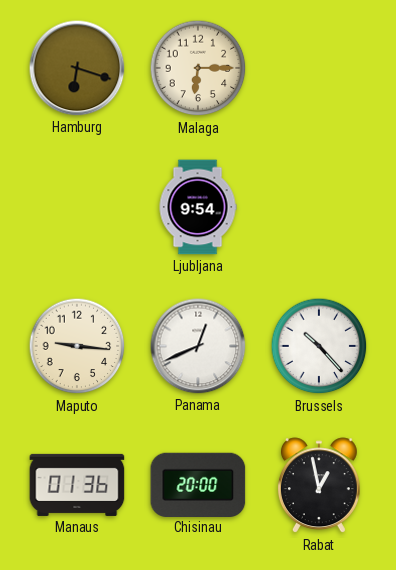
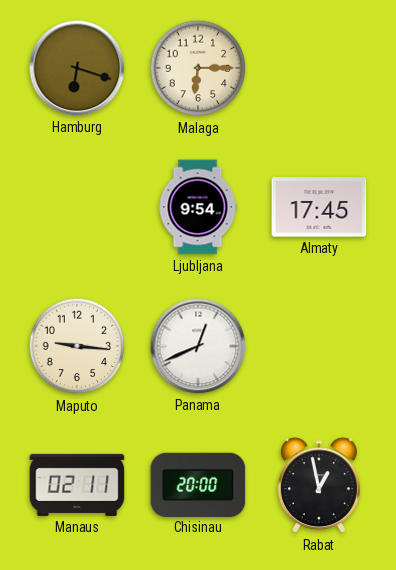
Almaty: none -> 17:45
Brussels: 10:23 -> none
Manaus: 01:36 -> 02:11
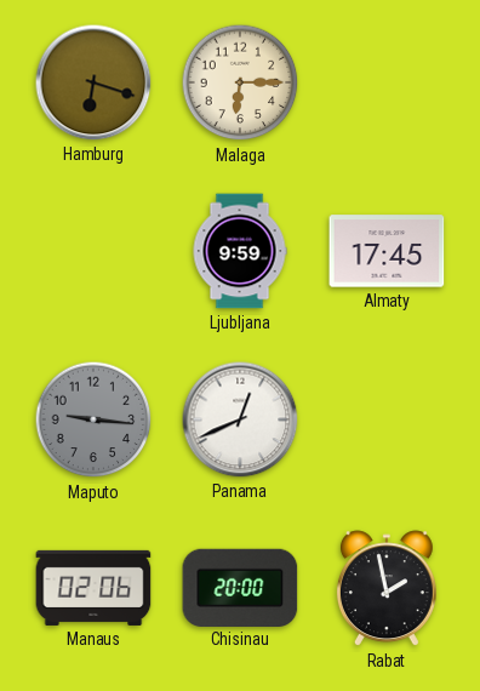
Ljubljana: 9:54 -> 9:59
Maputo dial: cream -> grey
Manaus: 02:11 -> 02:06
Rabat: 12:58 -> 1:58
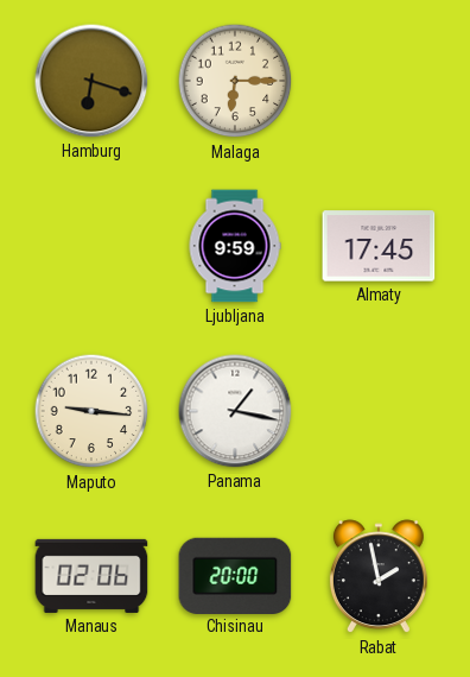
Maputo dial: grey -> cream
Panama: 12:41 -> 1:17
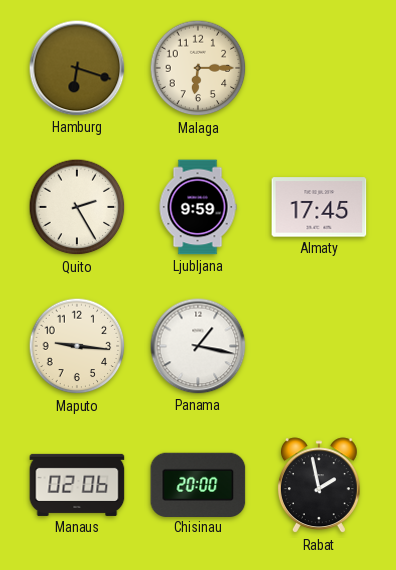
Quito: none -> 2:25
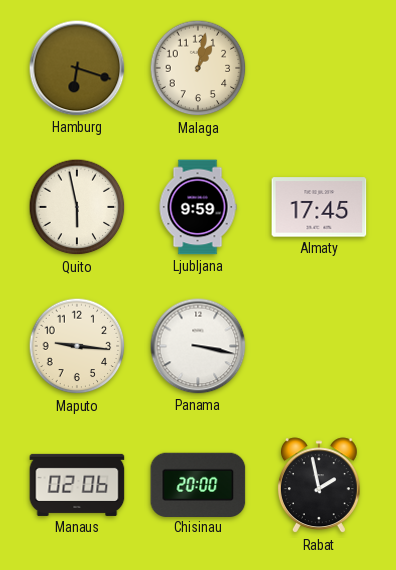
Malaga: 6:15 -> 1:02
Quito: 2:25 -> 5:58
Panama: 1:17 -> 3:17
